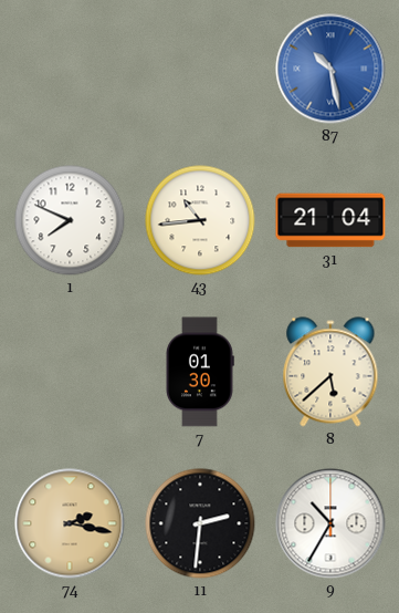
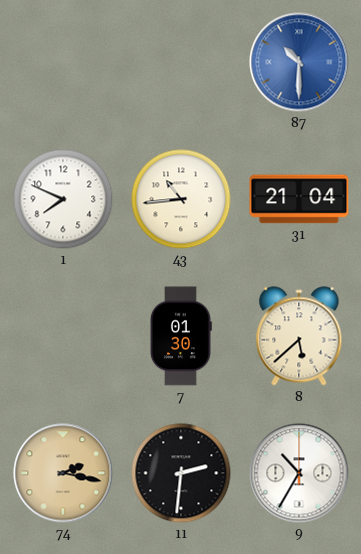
87: 10:28 -> 10:30
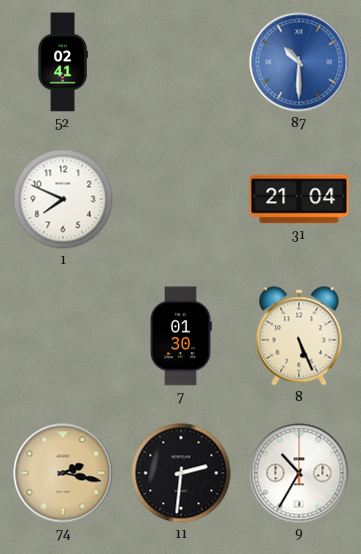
52: none -> 02:41
43: 10:44 -> none
8: 5:38 -> 5:26
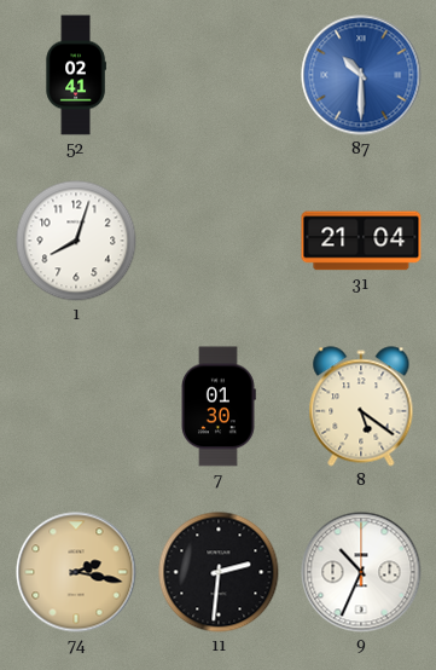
1: 7:49 -> 8:03
8: 5:26 -> 5:21
9: 10:35 -> 10:34
